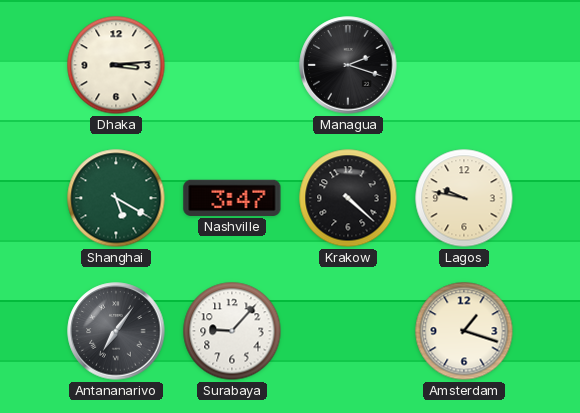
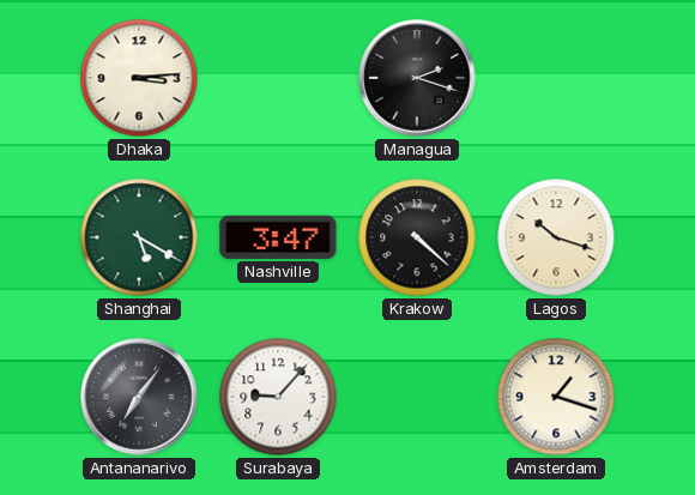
Lagos: 9:47 -> 10:18
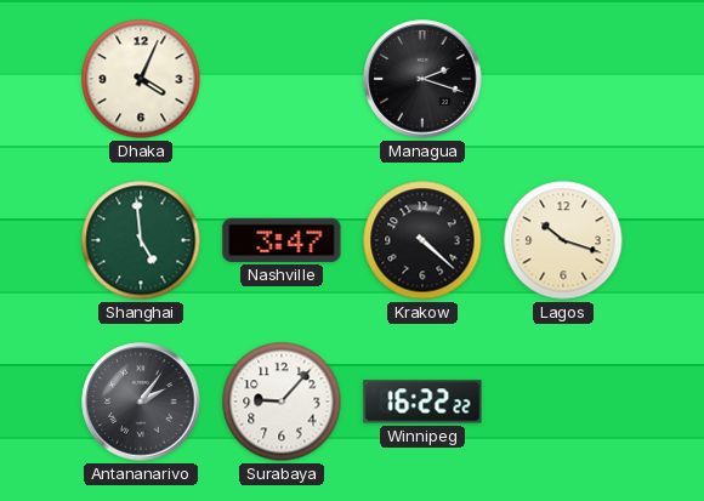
Dhaka: 3:14 -> 4:04
Shanghai: 5:20 -> 4:59
Antananarivo: 7:06 -> 2:06
Winnipeg: none -> 16:22
Amsterdam: 1:18 -> none
